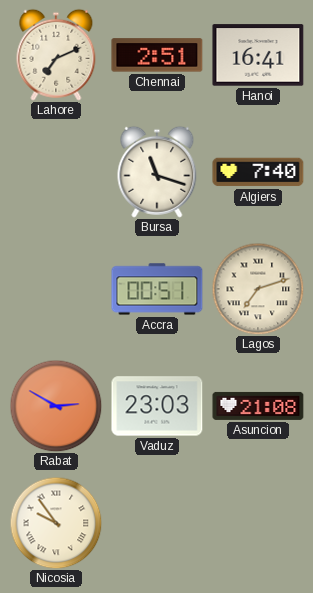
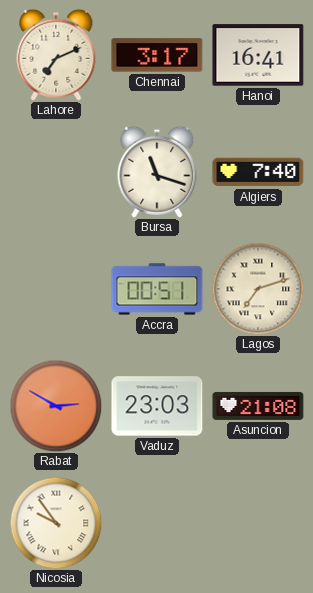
Chennai: 2:51 -> 3:17
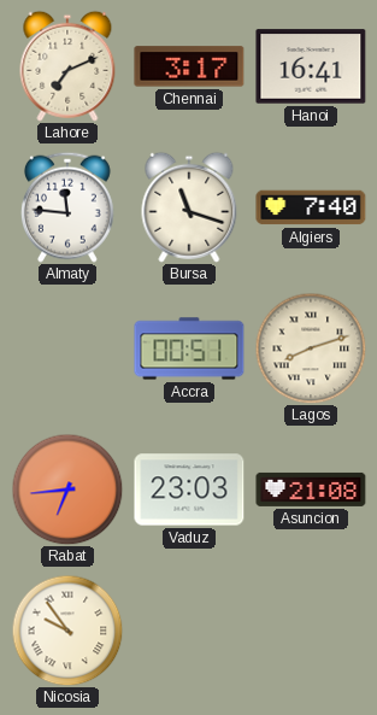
Almaty: none -> 11:46
Lagos: 7:12 -> 8:12
Rabat: 2:50 -> 6:44
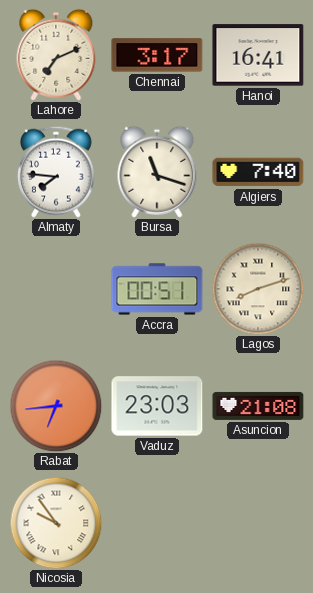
Almaty: 11:46 -> 7:46
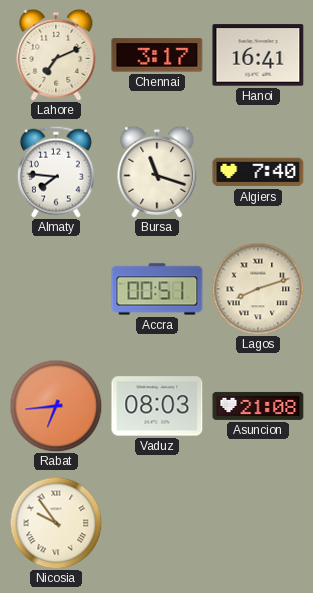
Vaduz: 23:03 -> 08:03
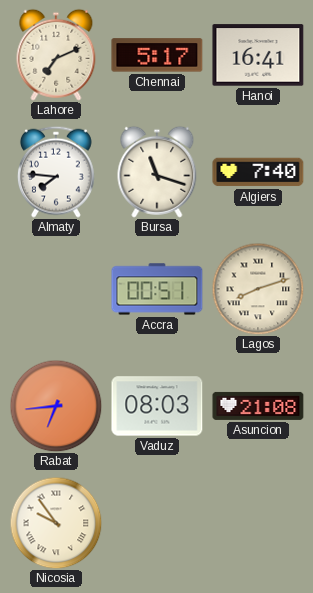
Chennai: 3:17 -> 5:17
